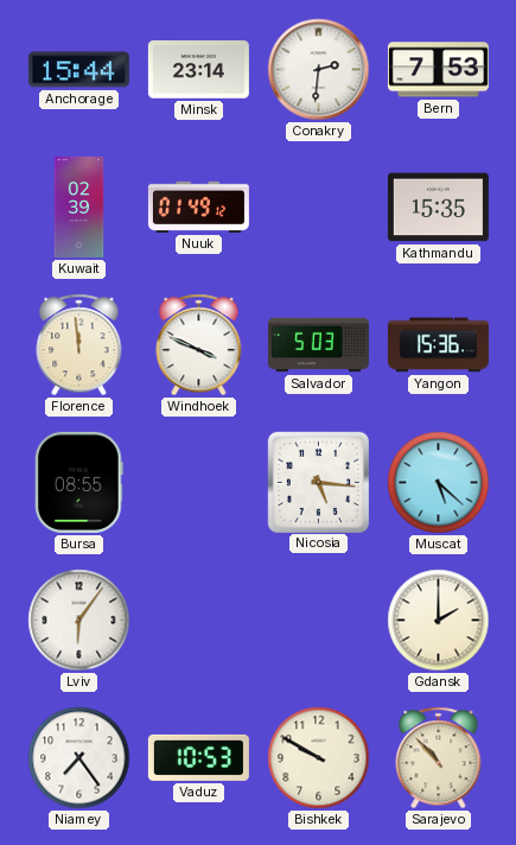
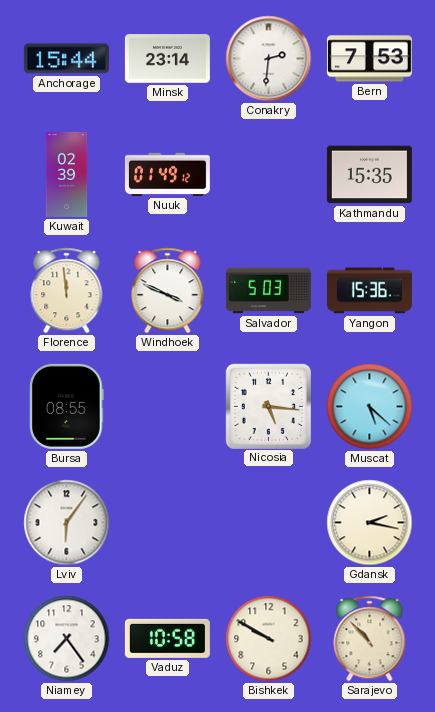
Gdansk: 2:00 -> 2:17
Vaduz: 10:53 -> 10:58
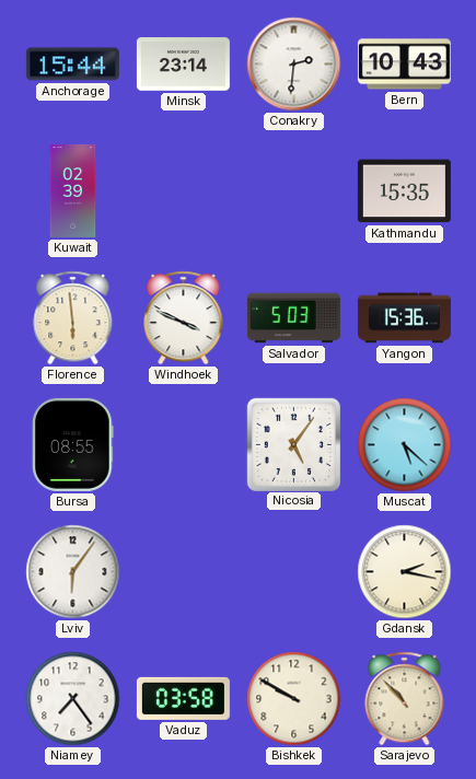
Bern: 7:53 -> 10:43
Nuuk: 01:49 -> none
Florence: 11:59 -> 5:59
Nicosia: 5:16 -> 5:06
Vaduz: 10:58 -> 03:58
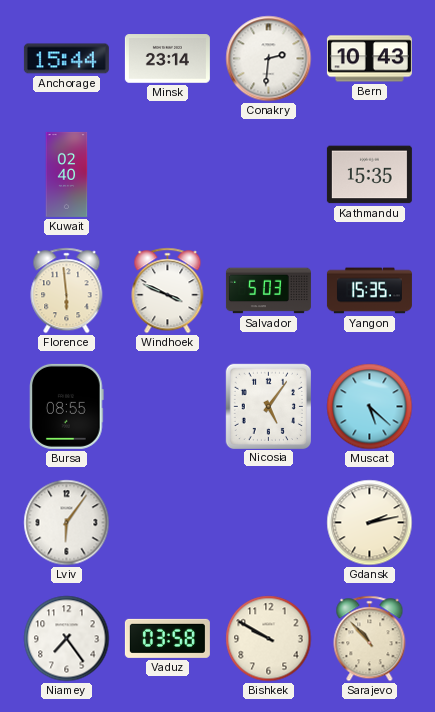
Kuwait: 02:39 -> 02:40
Yangon: 15:36 -> 15:35
Gdansk: 2:17 -> 2:13
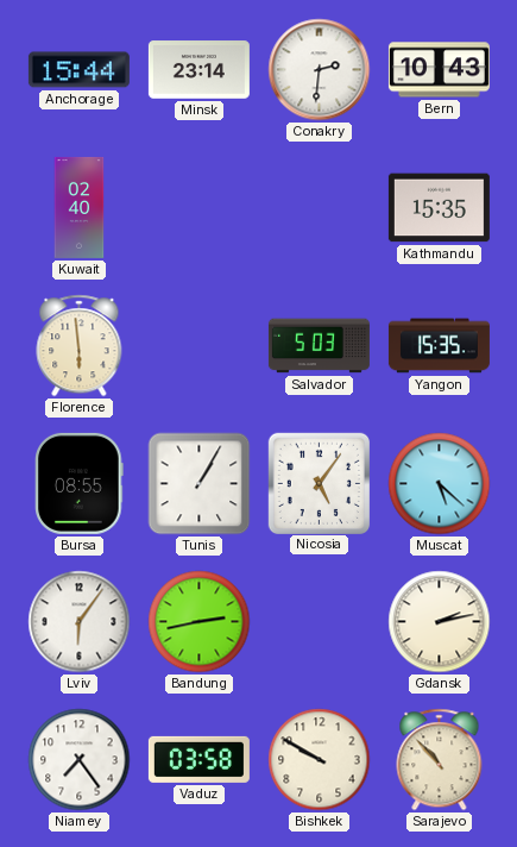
Windhoek: 3:49 -> none
Tunis: none -> 1:05
Bandung: none -> 2:43
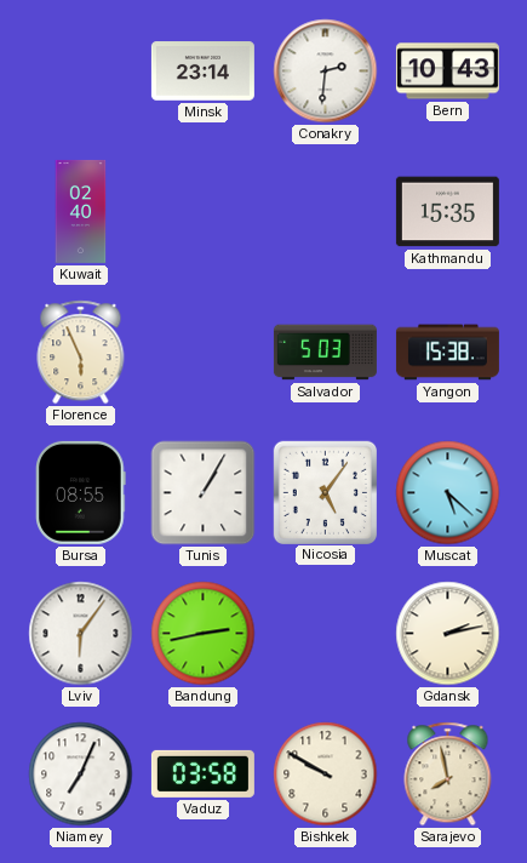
Anchorage: 15:44 -> none
Florence: 5:59 -> 5:56
Yangon: 15:35 -> 15:38
Niamey: 7:24 -> 7:04
Sarajevo: 10:53 -> 7:58
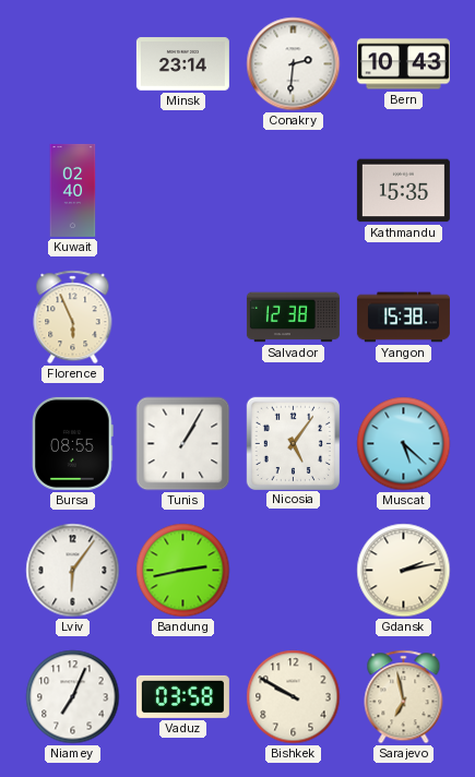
Salvador: 5:03 -> 12:38
Sarajevo: 7:58 -> 6:58
